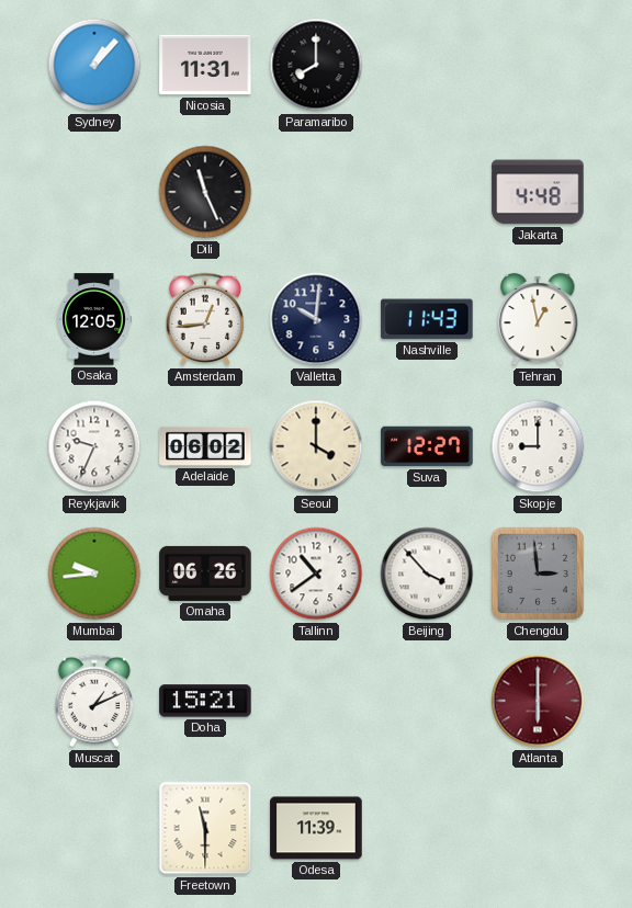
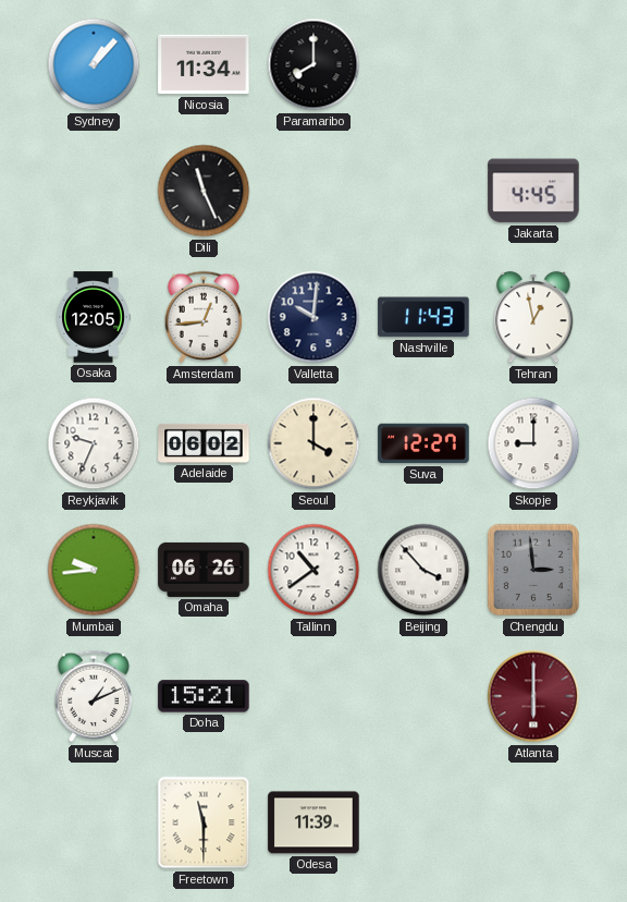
Nicosia: 11:31 -> 11:34
Jakarta: 4:48 -> 4:45
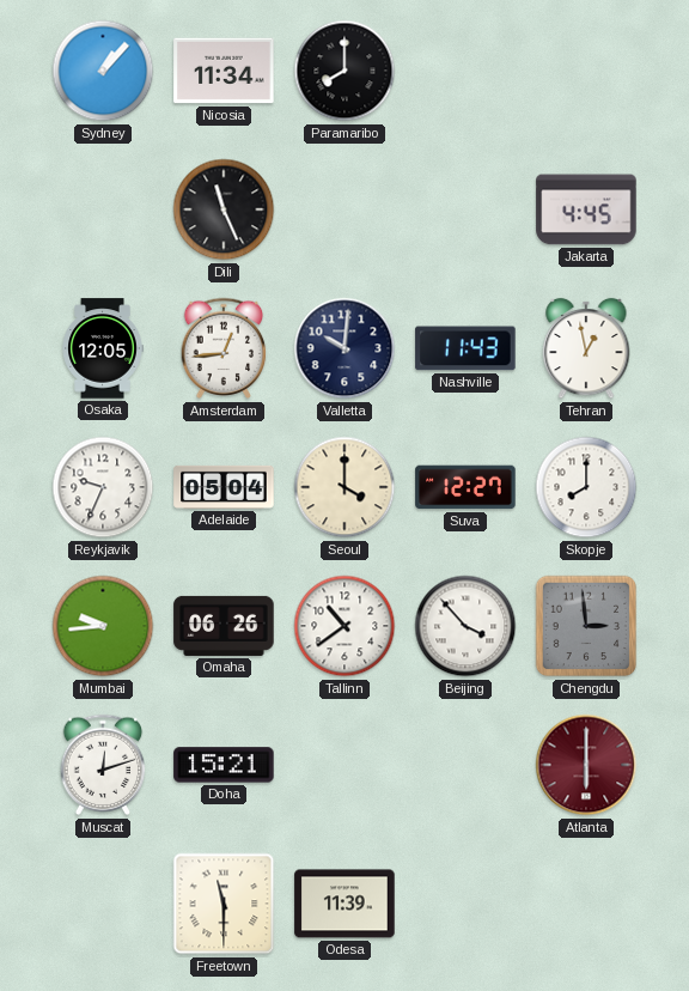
Adelaide: 06:02 -> 05:04
Skopje: 9:00 -> 8:00
Muscat: 1:11 -> 12:12
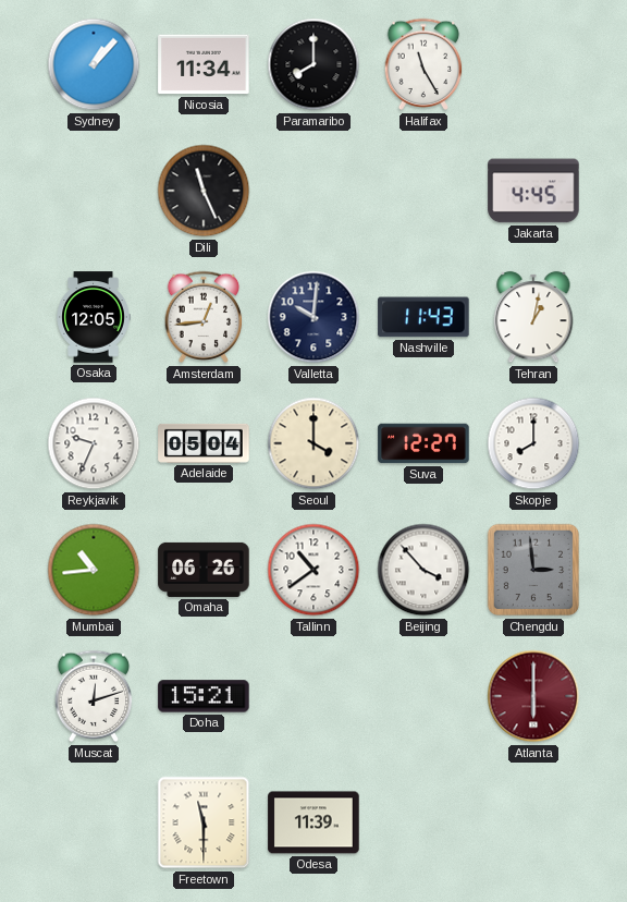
Halifax: none -> 11:25
Tehran: 12:58 -> 1:02
Mumbai: 9:44 -> 10:44
